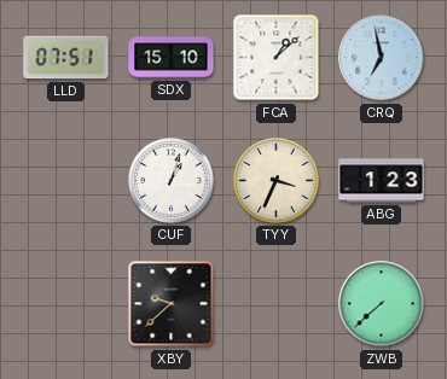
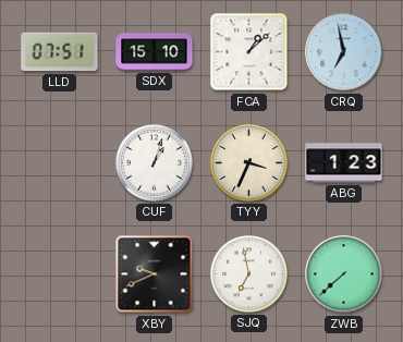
XBY: 9:38 -> 9:41
SJQ: none -> 6:58
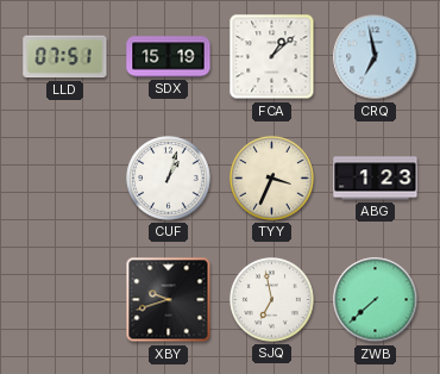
SDX: 15:10 -> 15:19
XBY: 9:41 -> 9:42
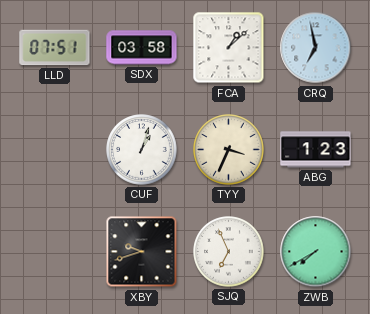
SDX: 15:19 -> 03:58
SJQ: 6:58 -> 6:56
ZWB: 7:38 -> 7:40
